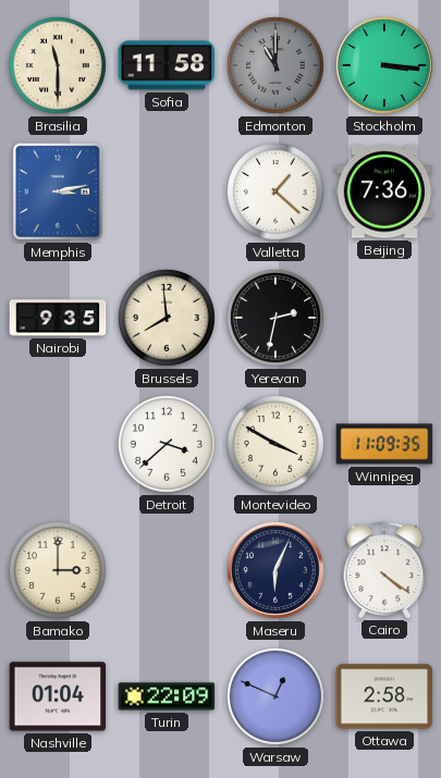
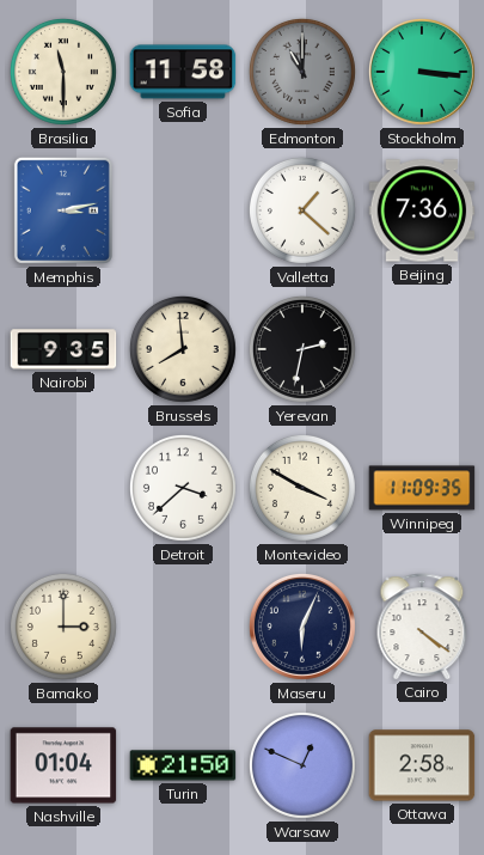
Turin: 22:09 -> 21:50
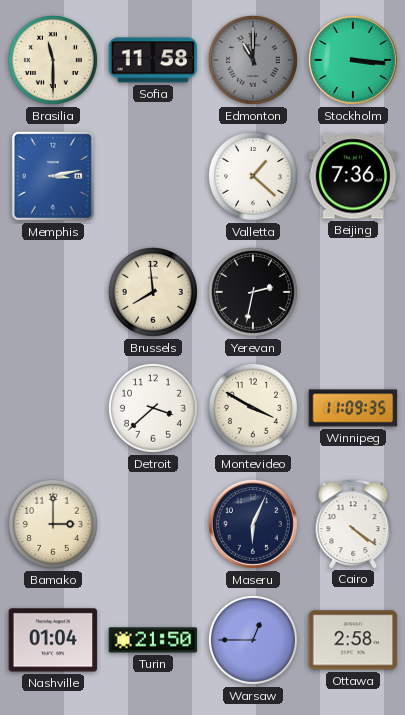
Nairobi: 9:35 -> none
Warsaw: 12:49 -> 12:45
